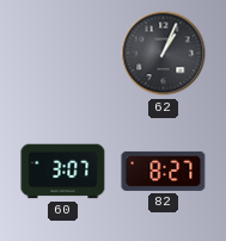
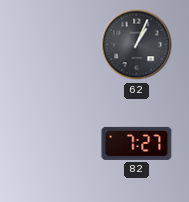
60: 3:07 -> none
82: 8:27 -> 7:27
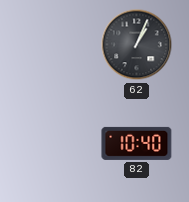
82: 7:27 -> 10:40
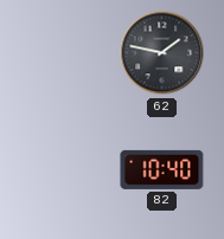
62: 1:04 -> 1:47
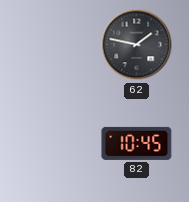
82: 10:40 -> 10:45
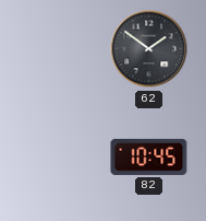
62: 1:47 -> 1:51
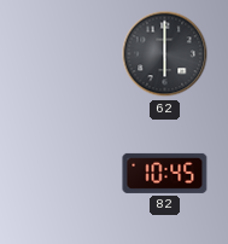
62: 1:51 -> 6:00
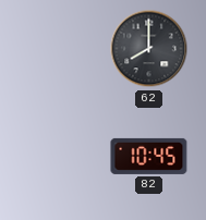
62: 6:00 -> 8:00
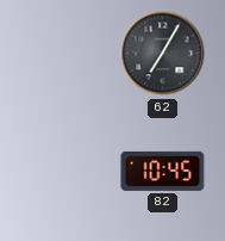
62: 8:00 -> 7:05
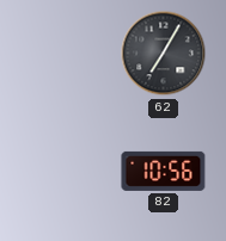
82: 10:45 -> 10:56
